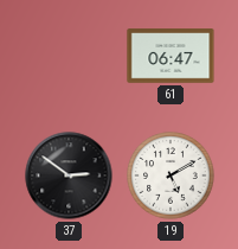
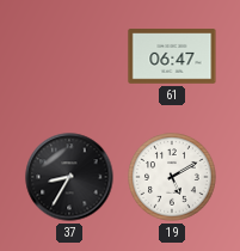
37: 2:51 -> 8:35
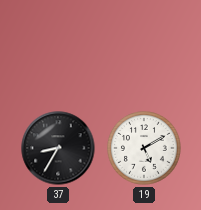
61: 06:47 -> none
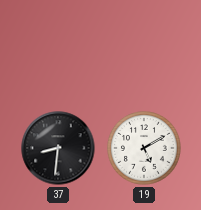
37: 8:35 -> 8:31
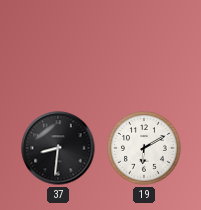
19: 5:10 -> 6:10
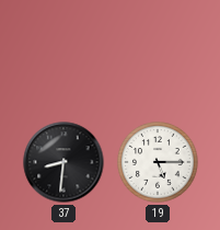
19: 6:10 -> 5:15
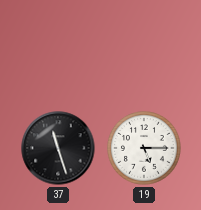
37: 8:31 -> 11:27
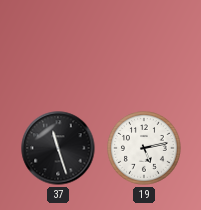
19: 5:15 -> 5:13
